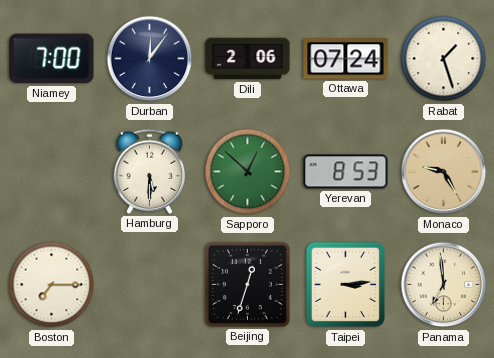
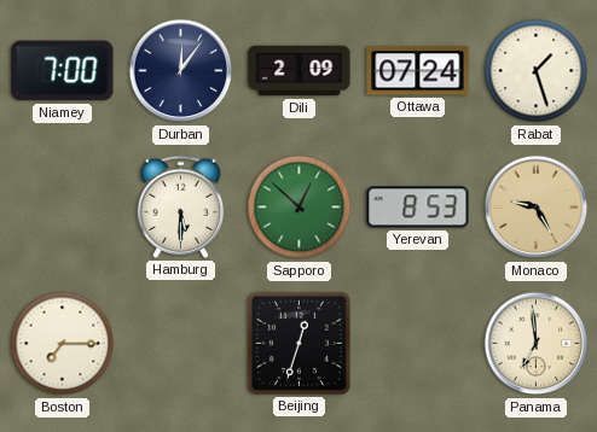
Dili: 2:06 -> 2:09
Taipei: 3:14 -> none
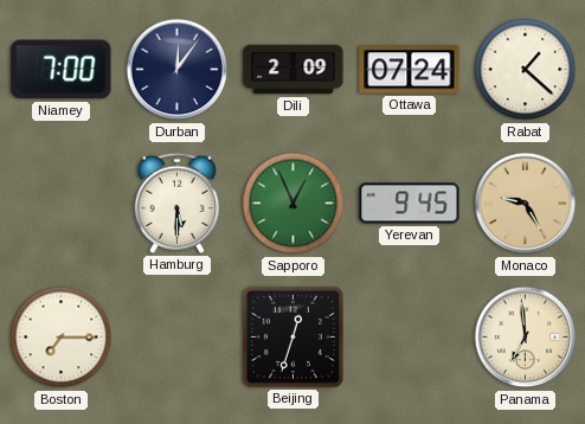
Rabat: 1:27 -> 1:22
Sapporo: 12:52 -> 12:56
Yerevan: 8:53 -> 9:45
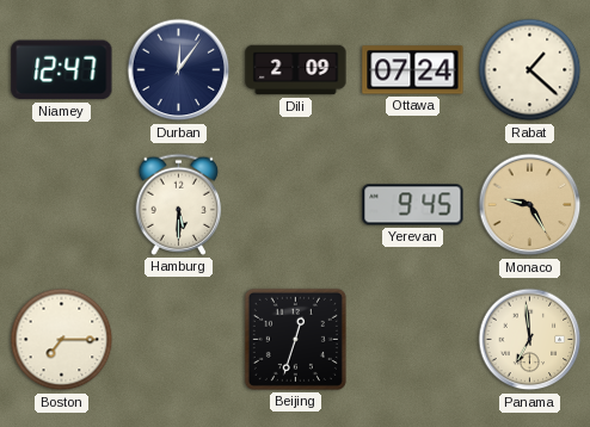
Niamey: 7:00 -> 12:47
Sapporo: 12:56 -> none
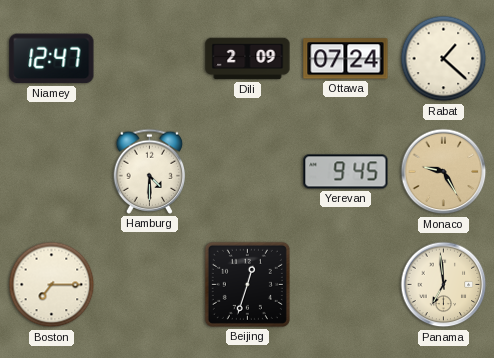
Durban: 12:06 -> none
Hamburg: 5:30 -> 4:30
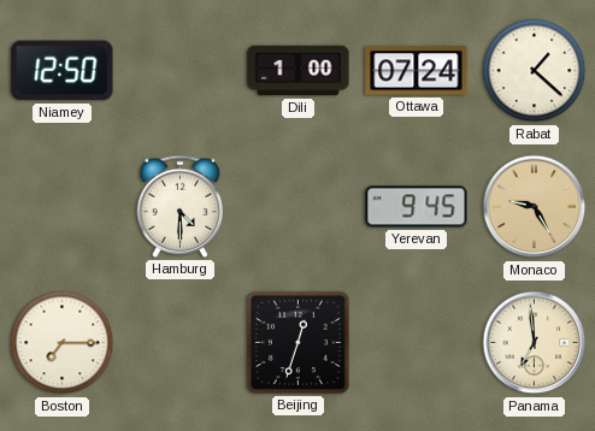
Niamey: 12:47 -> 12:50
Dili: 2:09 -> 1:00
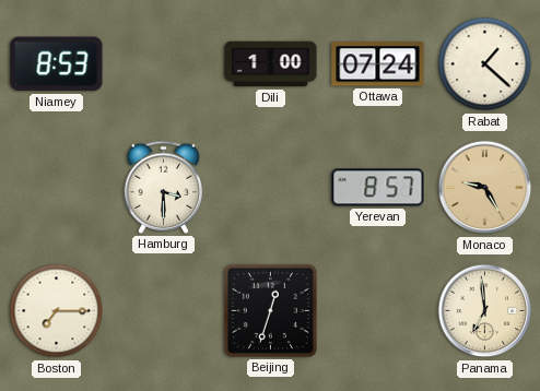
Niamey: 12:50 -> 8:53
Hamburg: 4:30 -> 3:30
Yerevan: 9:45 -> 8:57
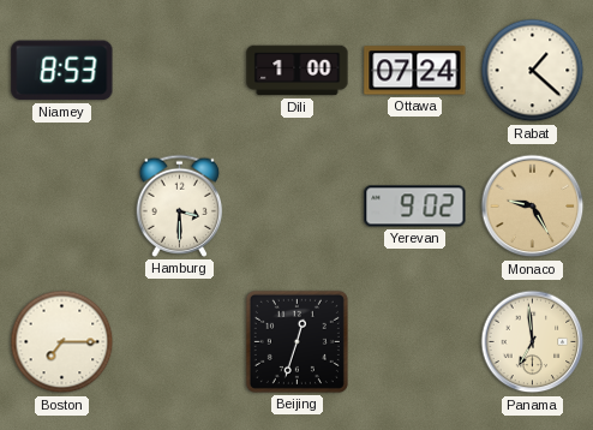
Yerevan: 8:57 -> 9:02
